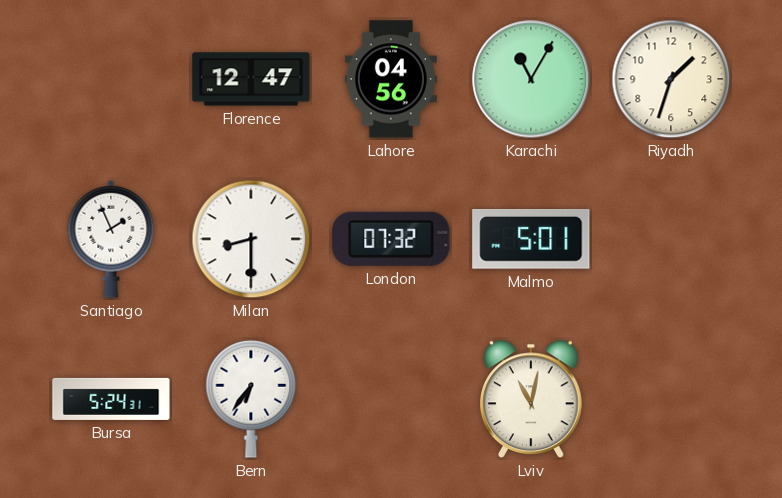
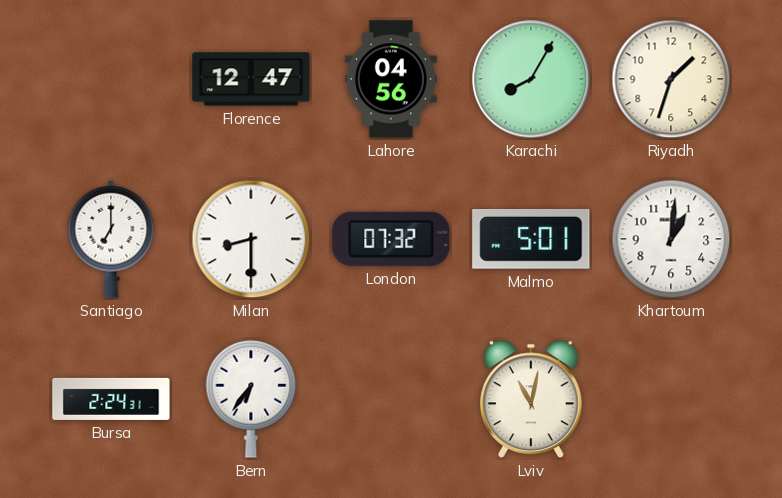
Karachi: 11:05 -> 8:05
Santiago: 1:56 -> 7:00
Khartoum: none -> 1:01
Bursa: 5:24 -> 2:24
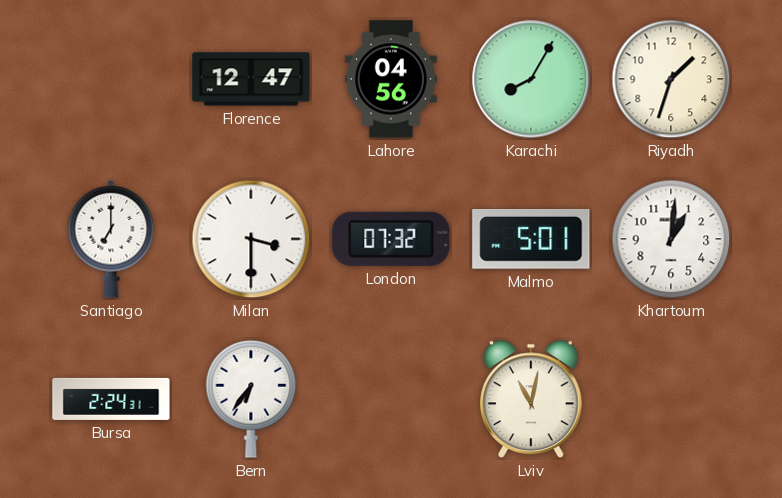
Milan: 8:30 -> 3:30
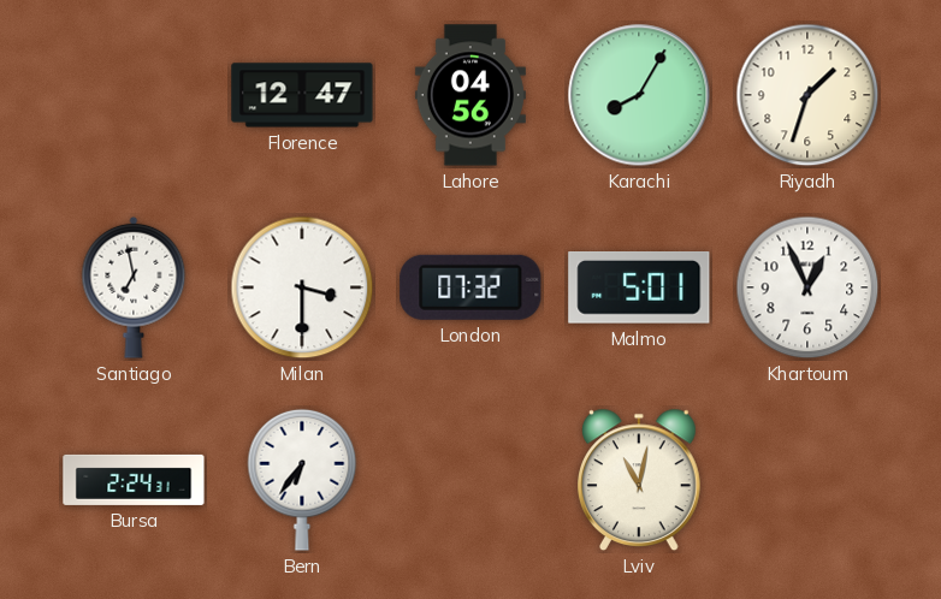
Santiago: 7:00 -> 6:58
Khartoum: 1:01 -> 12:56
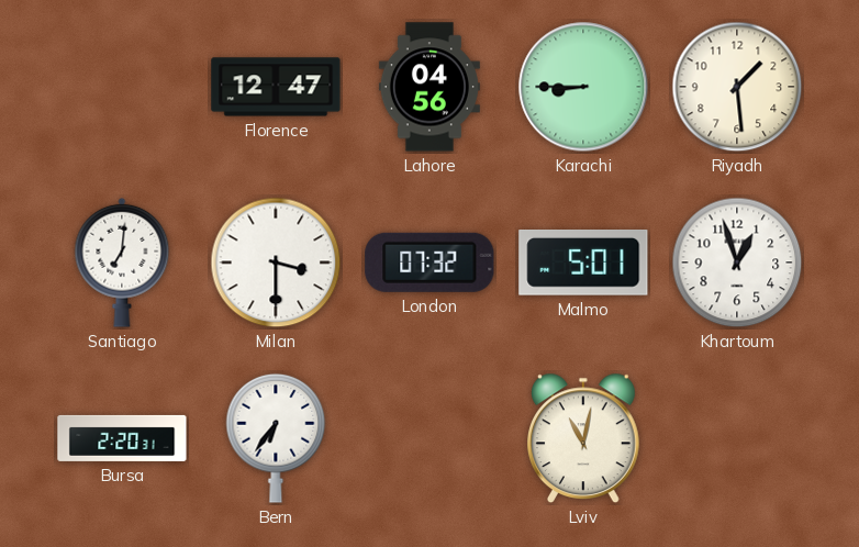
Karachi: 8:05 -> 8:45
Riyadh: 1:33 -> 1:29
Santiago: 6:58 -> 7:01
Khartoum: 12:56 -> 12:57
Bursa: 2:24 -> 2:20
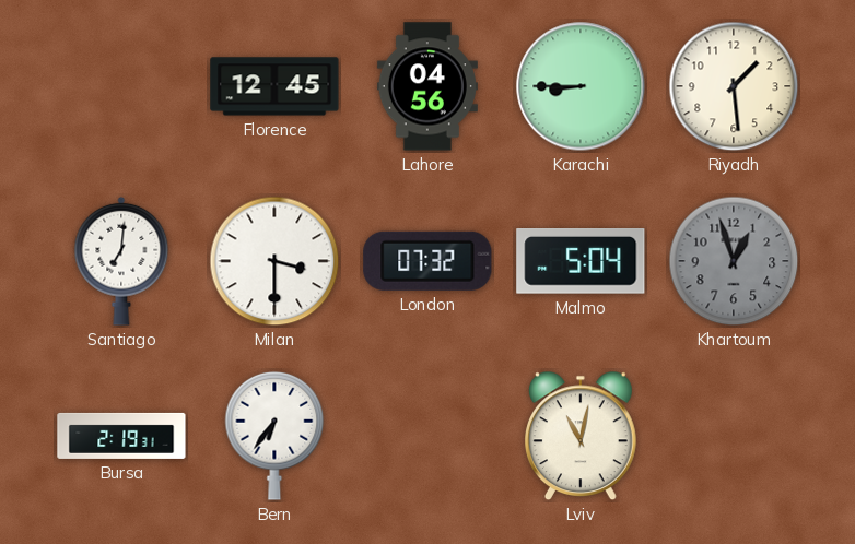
Florence: 12:47 -> 12:45
Malmo: 5:01 -> 5:04
Khartoum dial: white -> grey
Bursa: 2:20 -> 2:19
